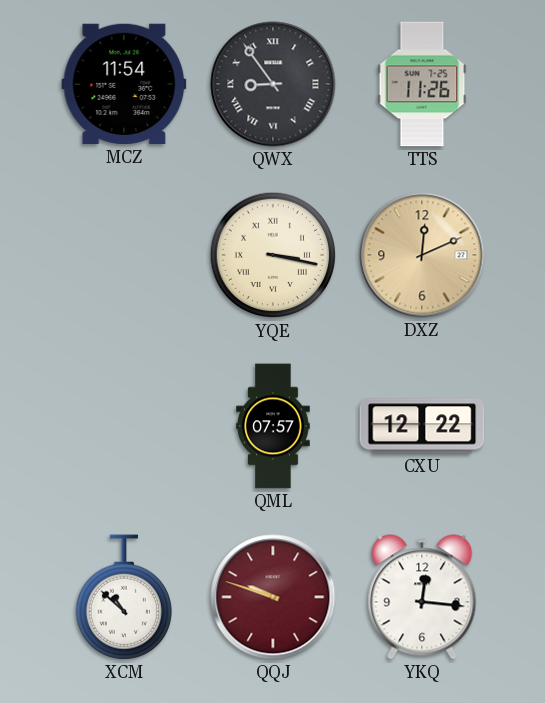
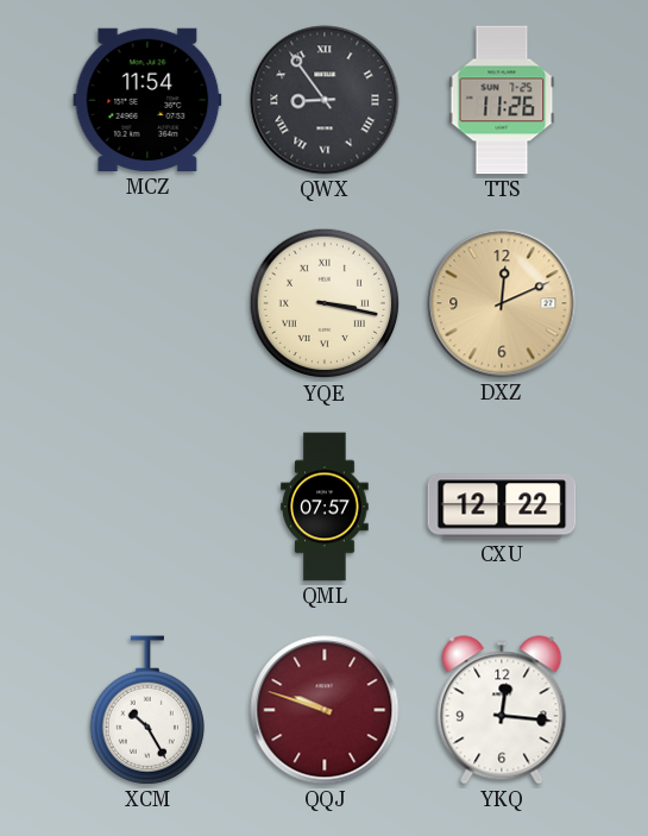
XCM: 10:52 -> 10:25
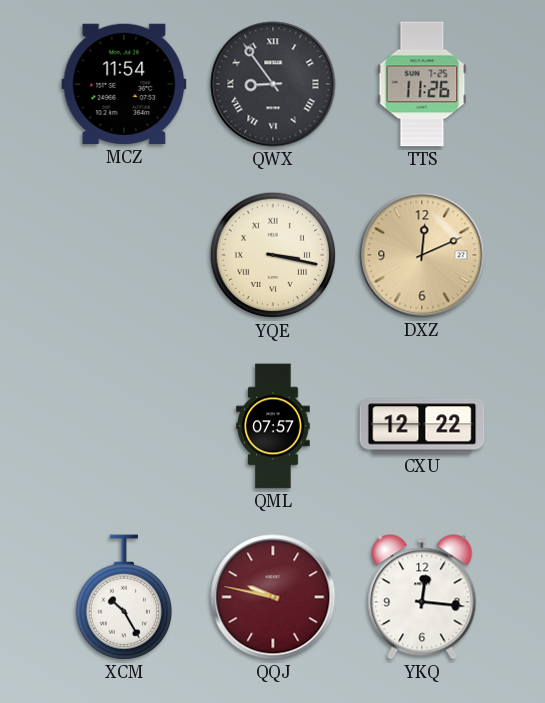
QQJ: 9:48 -> 9:47
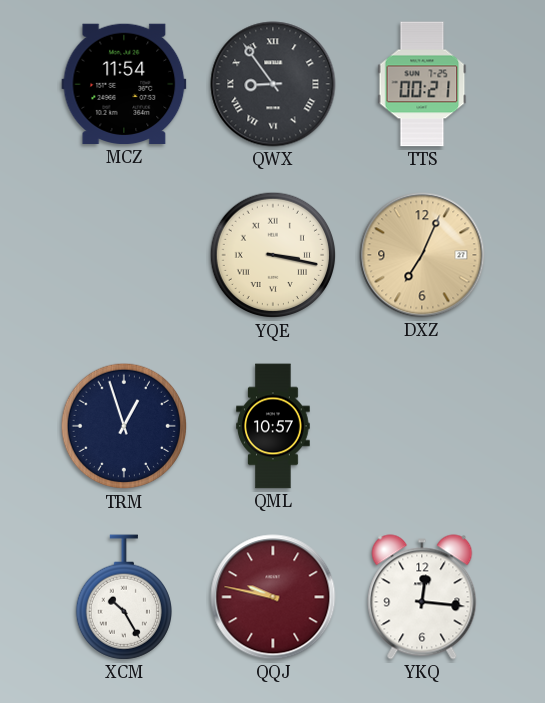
TTS: 11:26 -> 00:21
DXZ: 12:11 -> 7:04
TRM: none -> 12:57
QML: 07:57 -> 10:57
CXU: 12:22 -> none
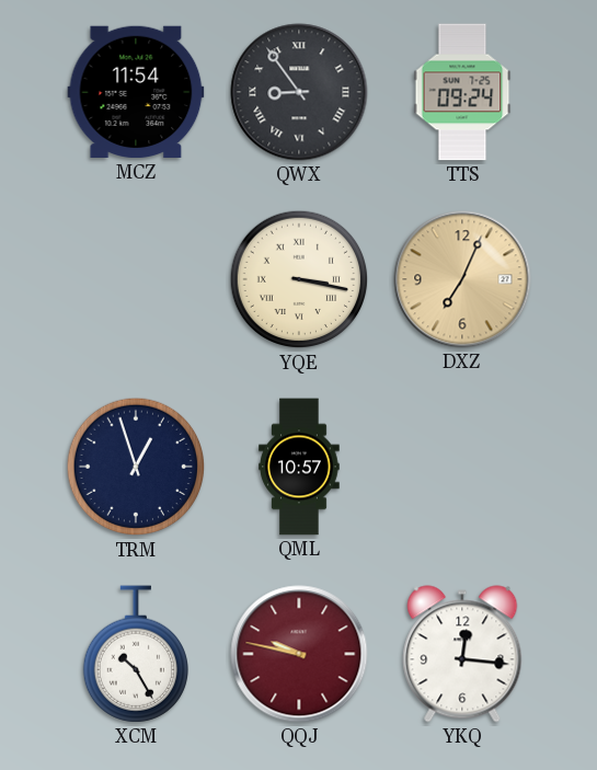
TTS: 00:21 -> 09:24
